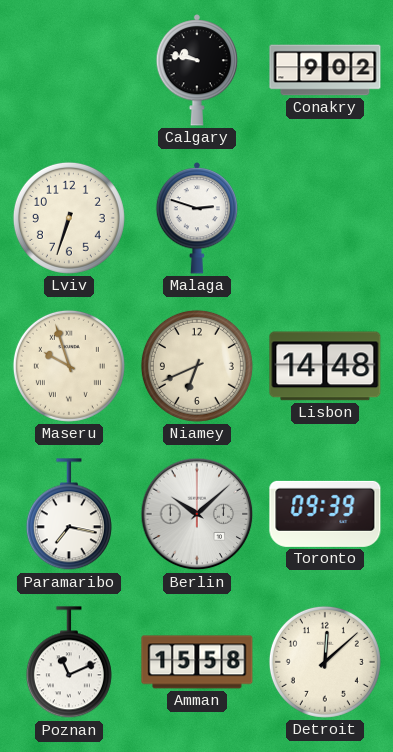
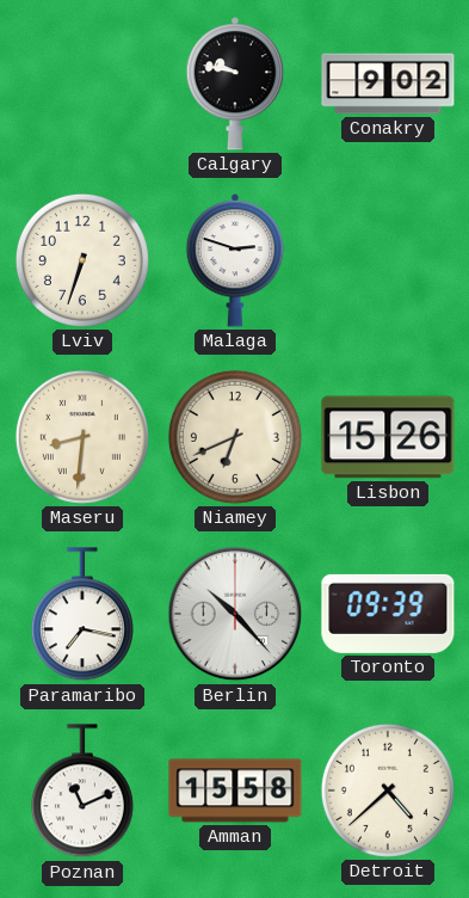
Maseru: 9:57 -> 8:31
Lisbon: 14:48 -> 15:26
Berlin: 10:08 -> 10:23
Detroit: 12:08 -> 4:38
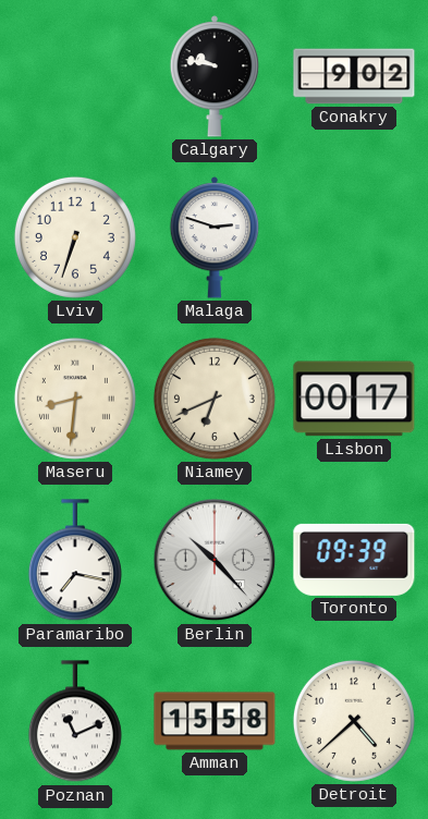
Lisbon: 15:26 -> 00:17
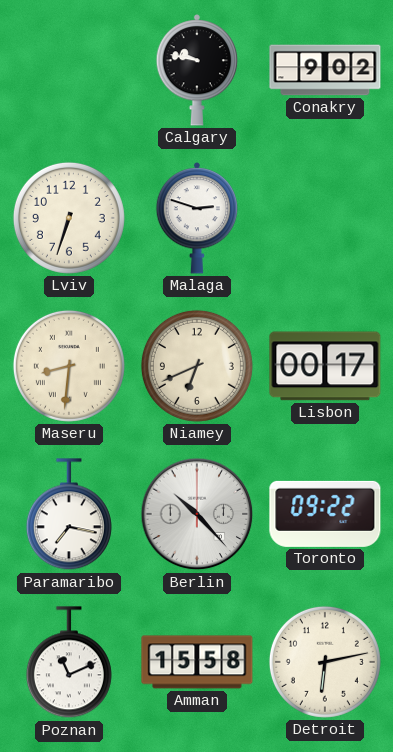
Toronto: 09:39 -> 09:22
Detroit: 4:38 -> 6:13
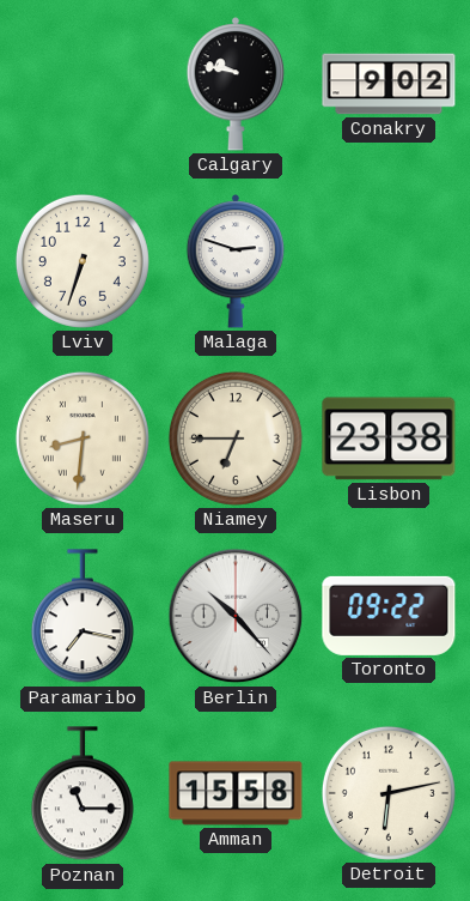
Niamey: 6:41 -> 6:45
Lisbon: 00:17 -> 23:38
Poznan: 11:11 -> 11:15
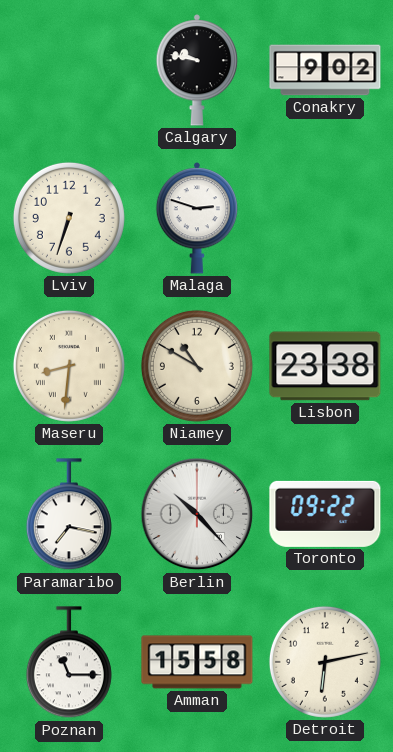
Niamey: 6:45 -> 10:50
